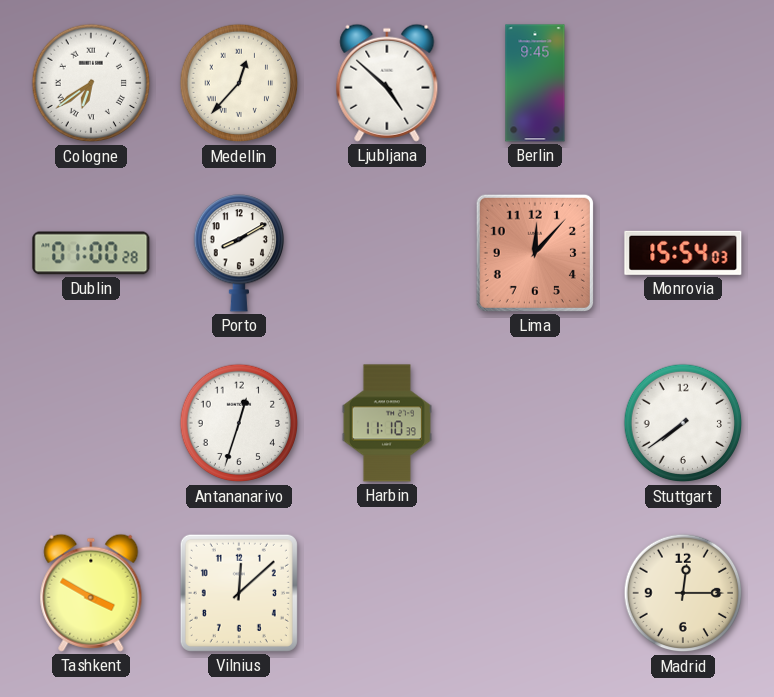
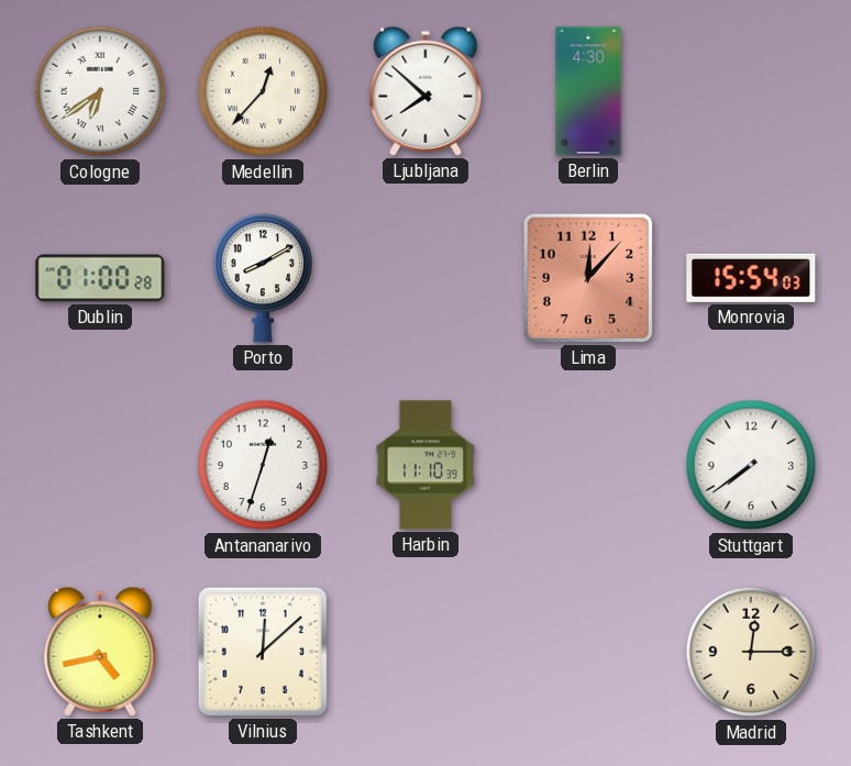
Ljubljana: 4:52 -> 7:52
Berlin: 9:45 -> 4:30
Tashkent: 3:50 -> 4:43
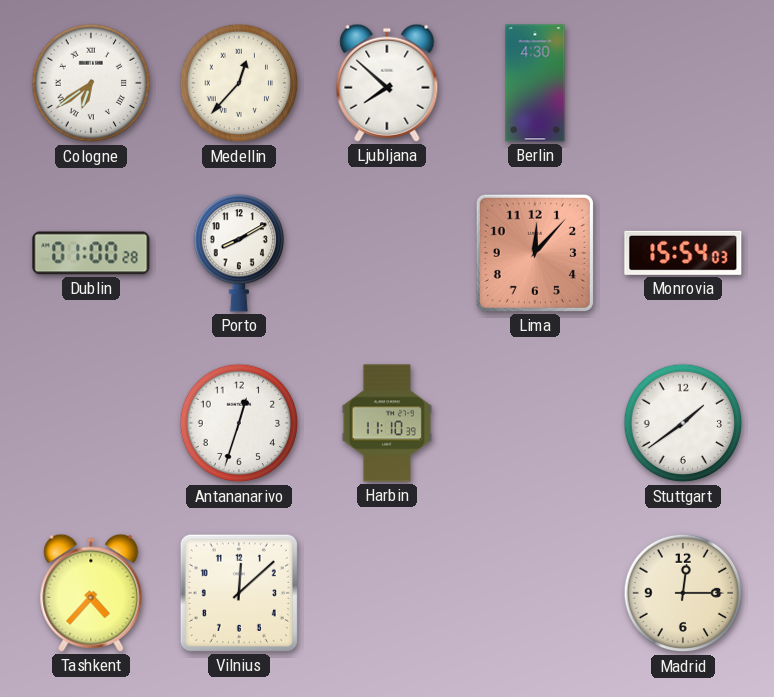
Stuttgart: 7:39 -> 1:39
Tashkent: 4:43 -> 4:37
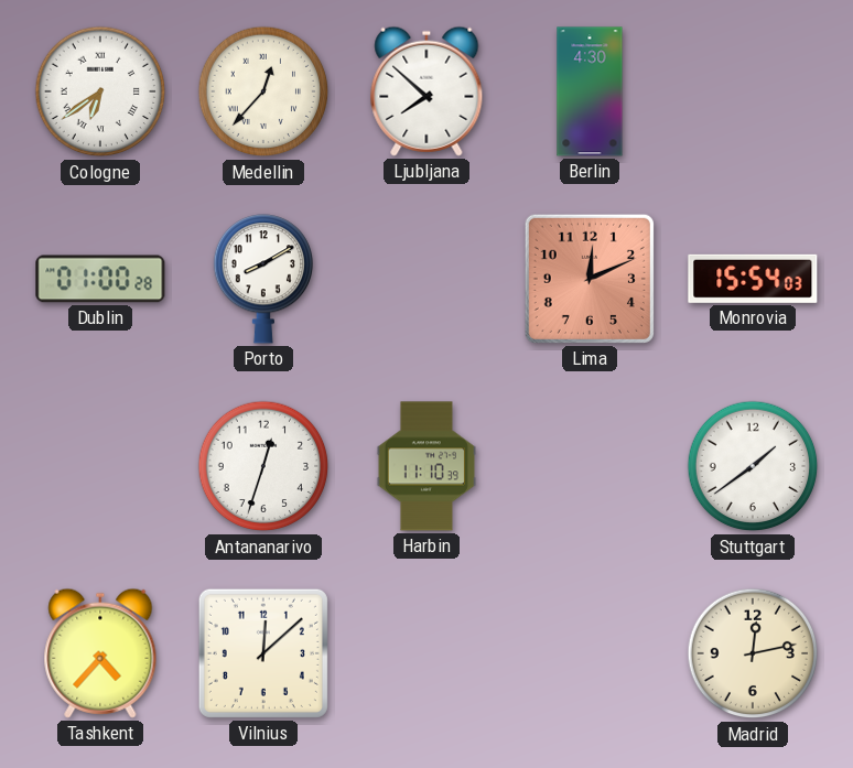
Lima: 12:07 -> 12:11
Madrid: 12:15 -> 12:13
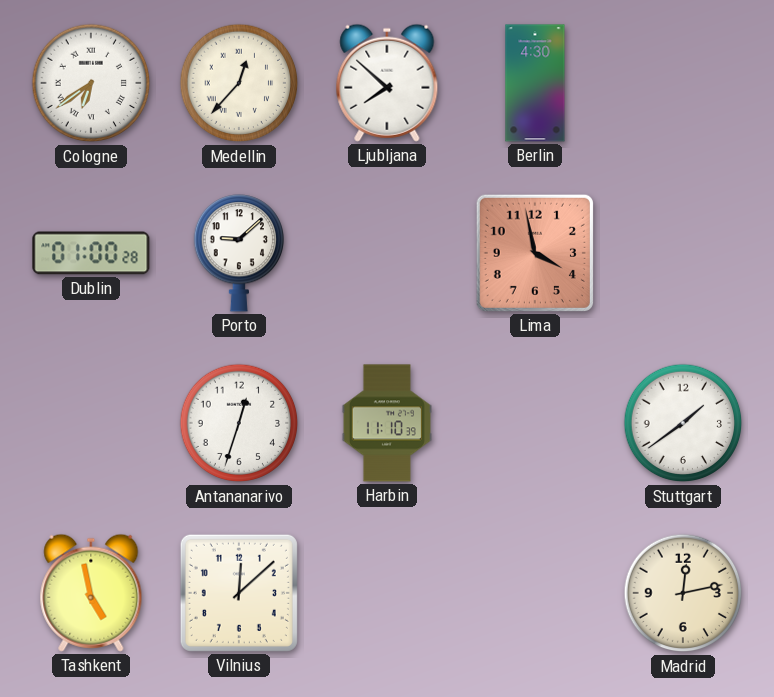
Porto: 8:10 -> 9:08
Lima: 12:11 -> 3:58
Monrovia: 15:54 -> none
Tashkent: 4:37 -> 4:58
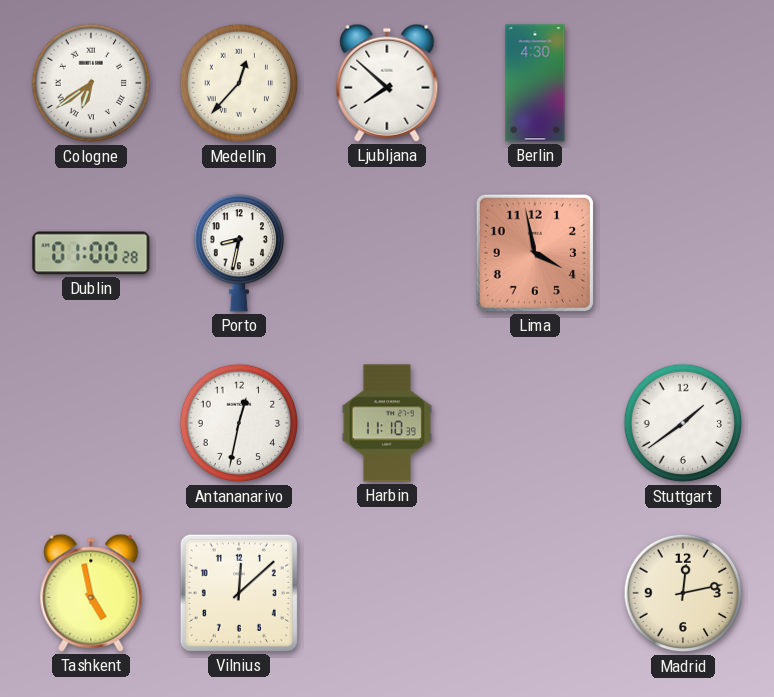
Porto: 9:08 -> 8:32
Antananarivo: 12:33 -> 12:32
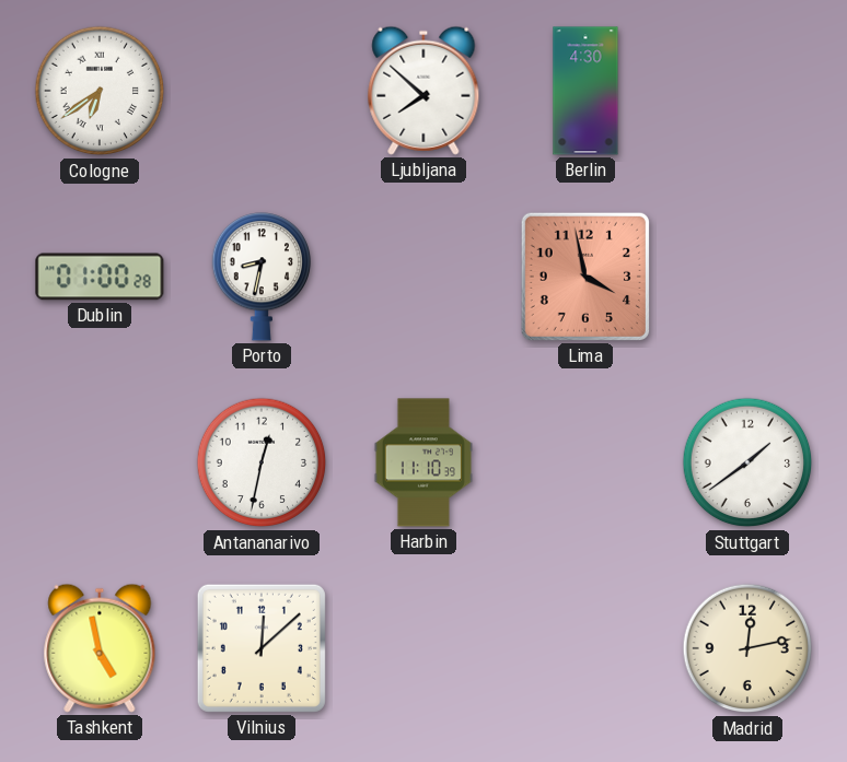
Medellin: 12:37 -> none
